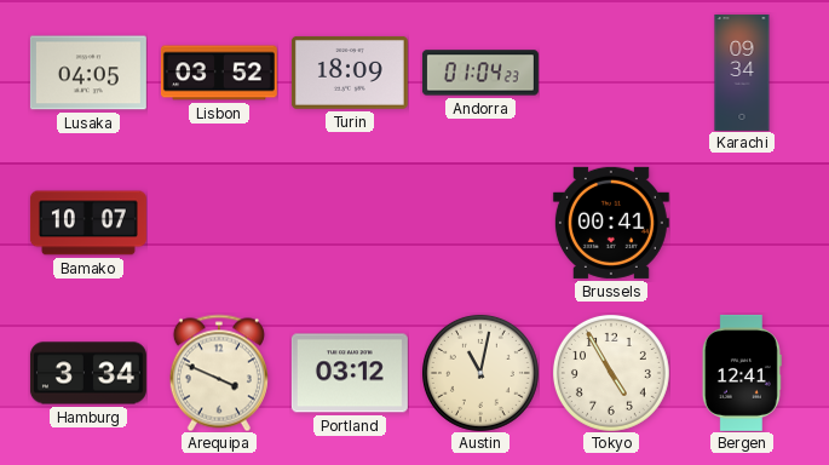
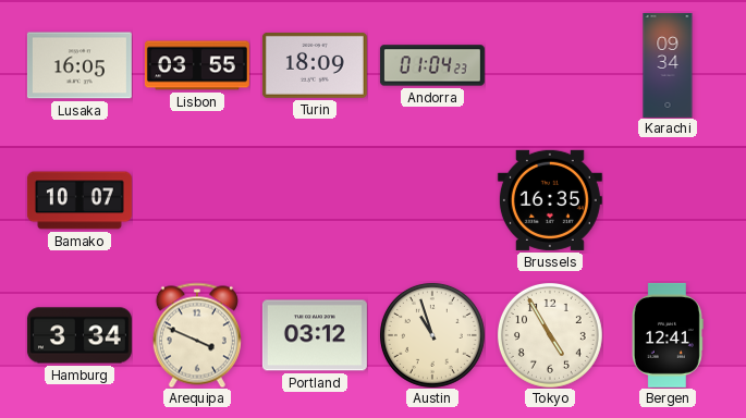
Lusaka: 04:05 -> 16:05
Lisbon: 03:52 -> 03:55
Brussels: 00:41 -> 16:35
Austin: 11:02 -> 10:57
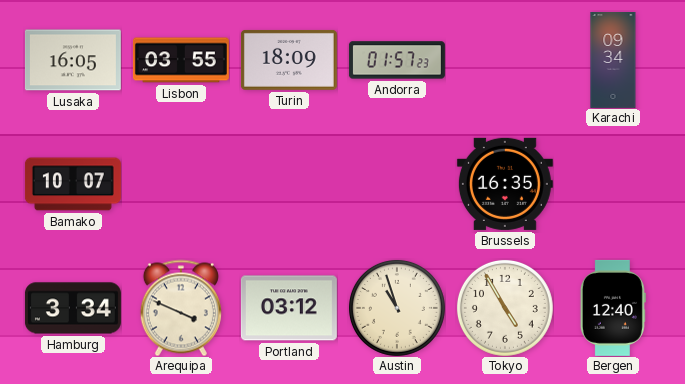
Andorra: 01:04 -> 01:57
Bergen: 12:41 -> 12:40
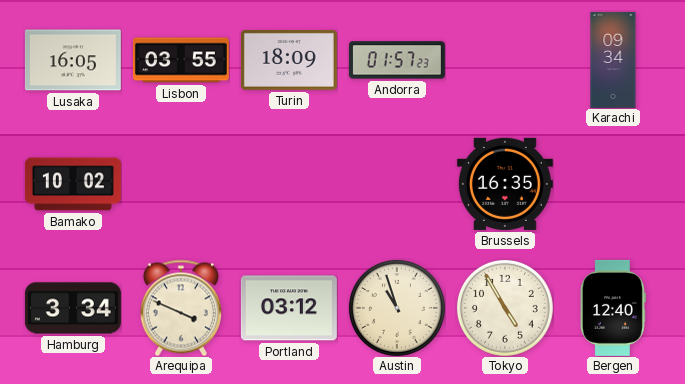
Bamako: 10:07 -> 10:02
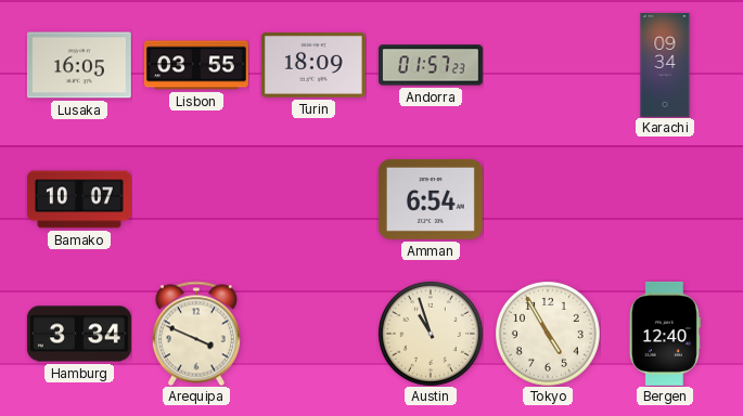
Bamako: 10:02 -> 10:07
Amman: none -> 6:54
Brussels: 16:35 -> none
Portland: 03:12 -> none
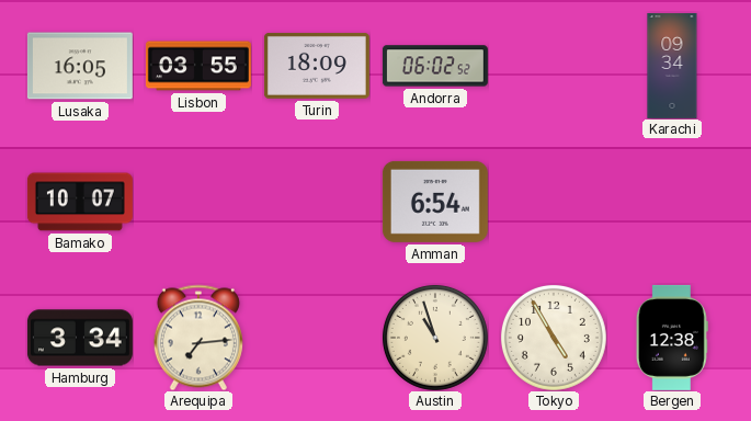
Andorra: 01:57 -> 06:02
Arequipa: 3:49 -> 7:14
Bergen: 12:40 -> 12:38
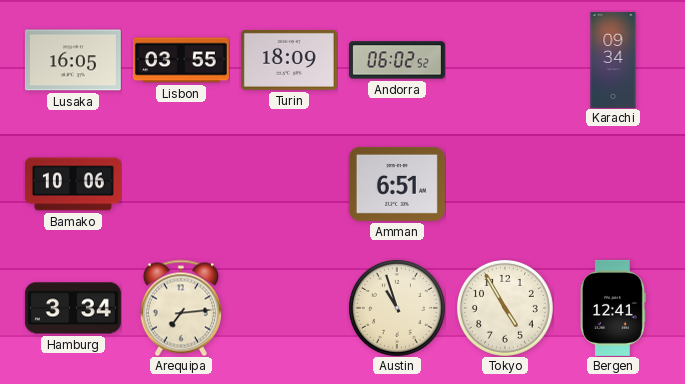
Bamako: 10:07 -> 10:06
Amman: 6:54 -> 6:51
Bergen: 12:38 -> 12:41
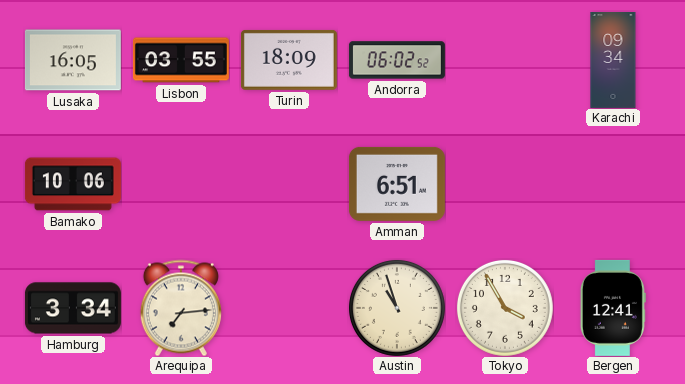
Tokyo: 4:55 -> 3:55
